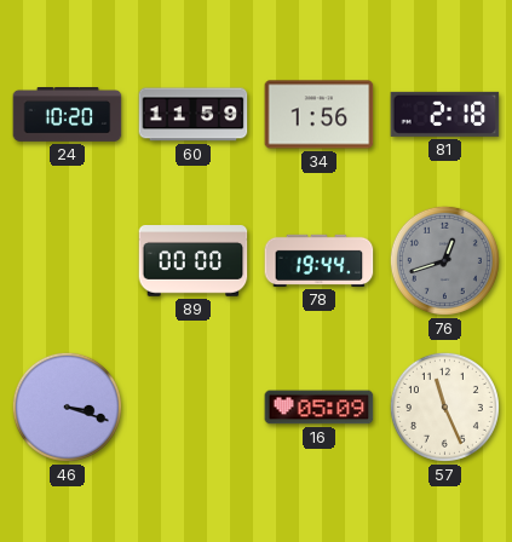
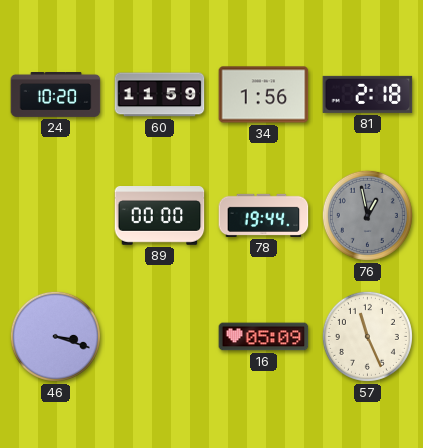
76: 12:42 -> 12:58
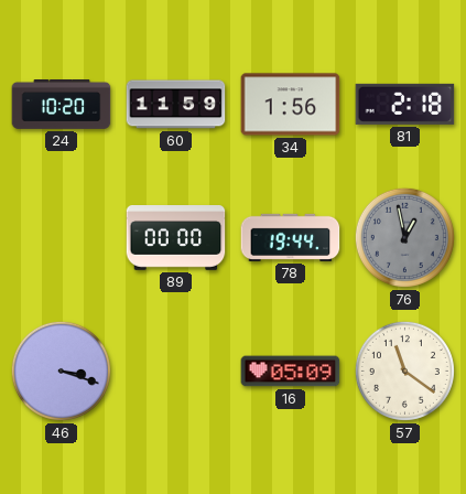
57: 11:26 -> 11:21
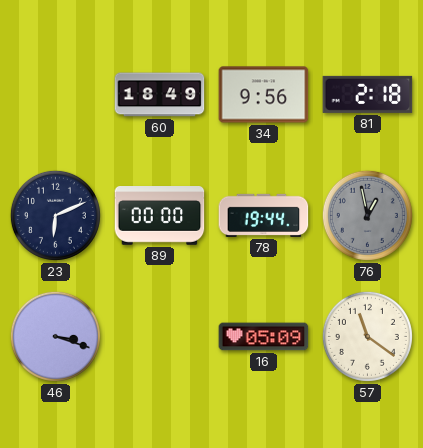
24: 10:20 -> none
60: 11:59 -> 18:49
34: 1:56 -> 9:56
23: none -> 6:11
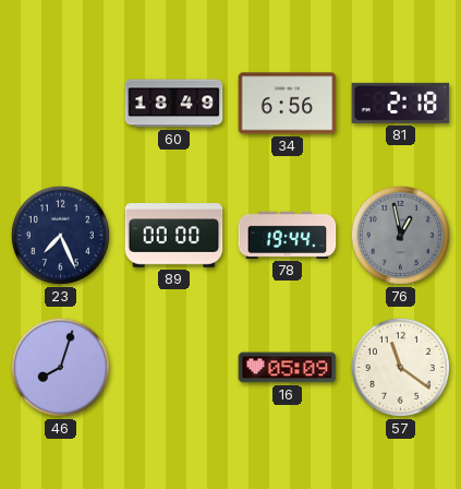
34: 9:56 -> 6:56
23: 6:11 -> 7:26
46: 3:18 -> 8:03
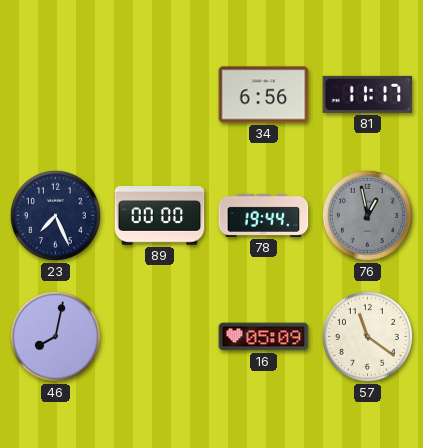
60: 18:49 -> none
81: 2:18 -> 11:17
46: 8:03 -> 8:02
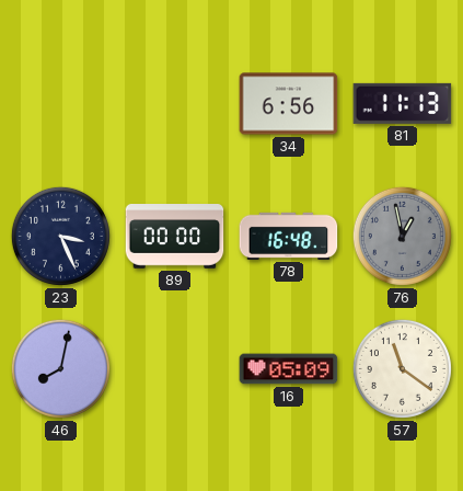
81: 11:17 -> 11:13
23: 7:26 -> 3:26
78: 19:44 -> 16:48
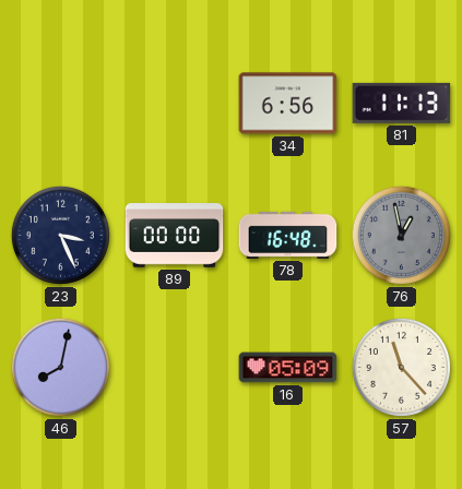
57: 11:21 -> 11:23
